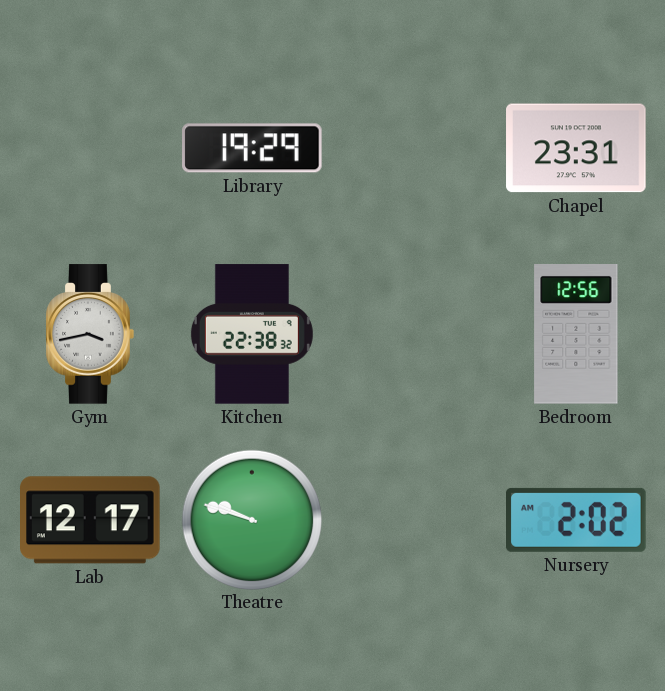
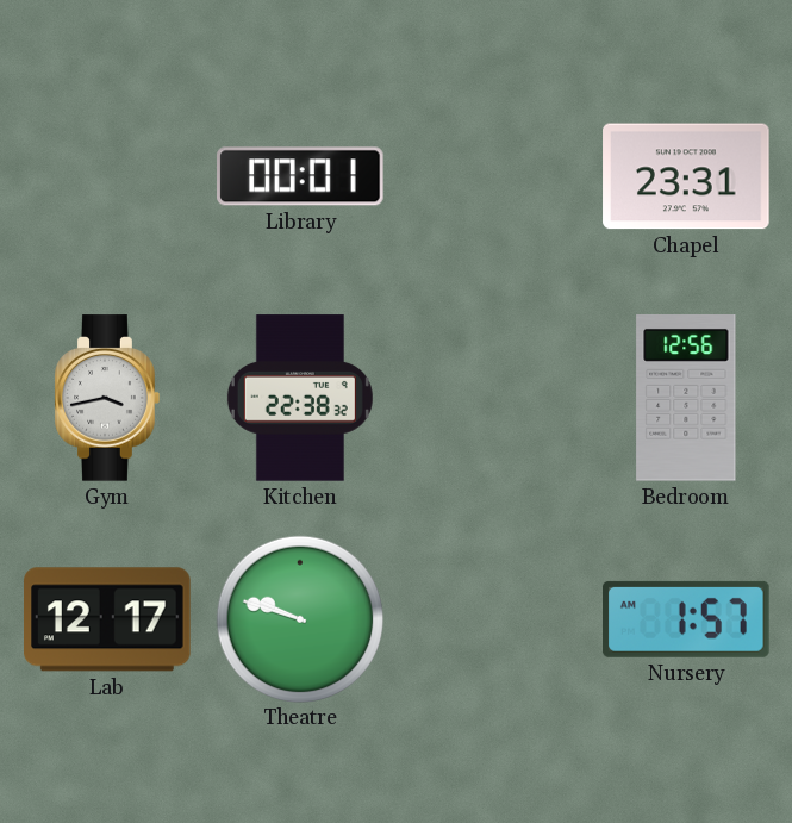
Library: 19:29 -> 00:01
Nursery: 2:02 -> 1:57
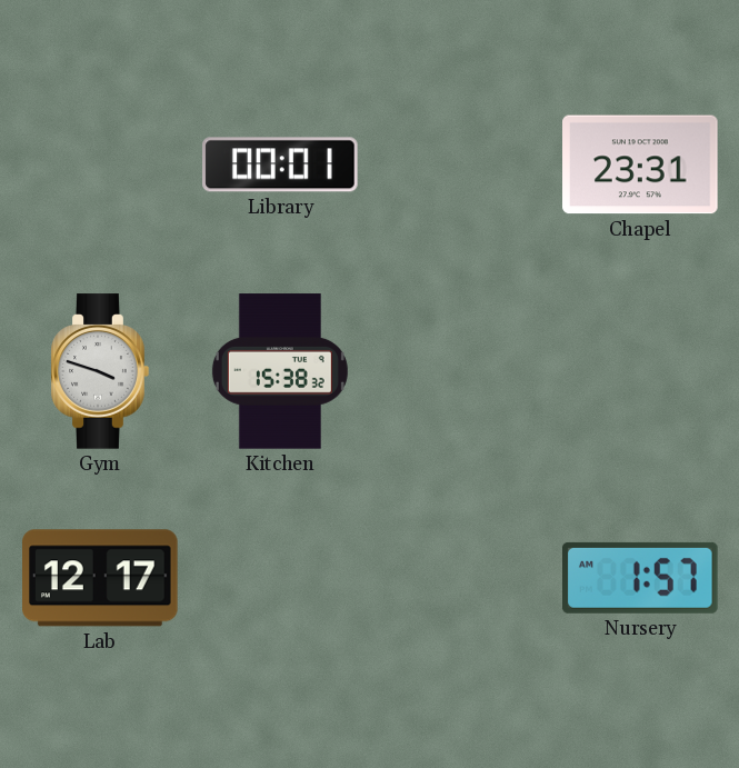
Gym: 3:43 -> 3:48
Kitchen: 22:38 -> 15:38
Bedroom: 12:56 -> none
Theatre: 9:48 -> none
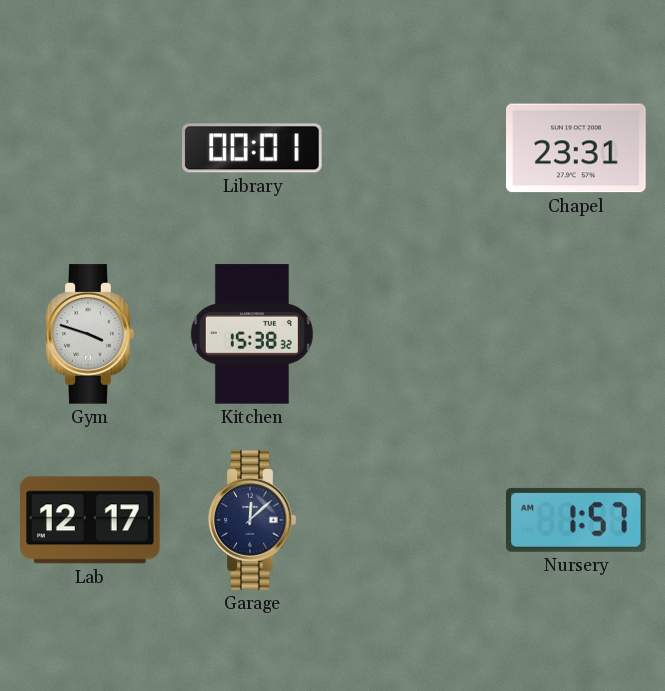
Garage: none -> 12:08
